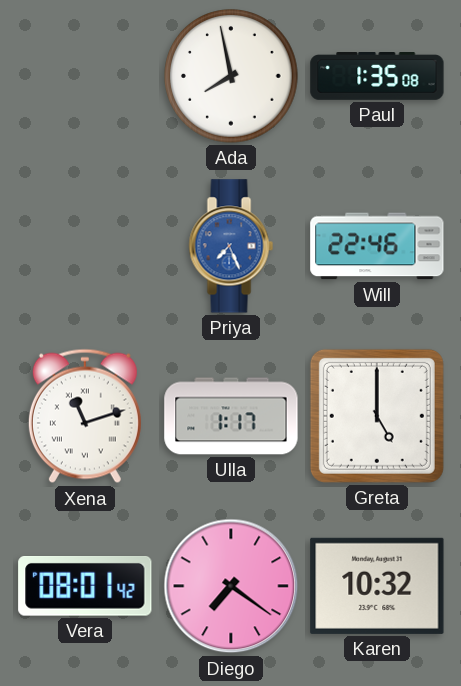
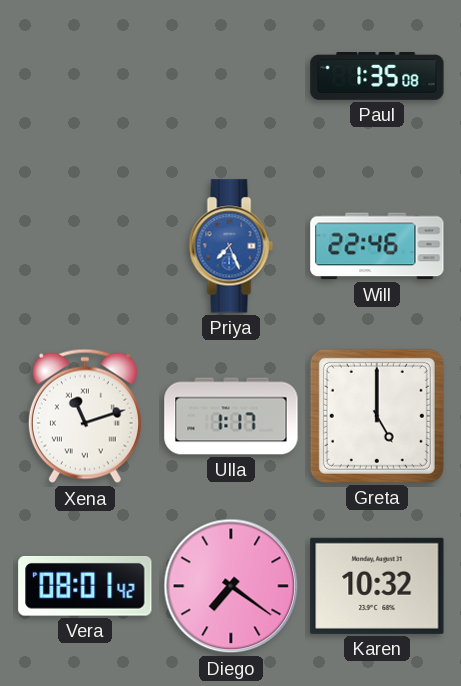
Ada: 7:58 -> none
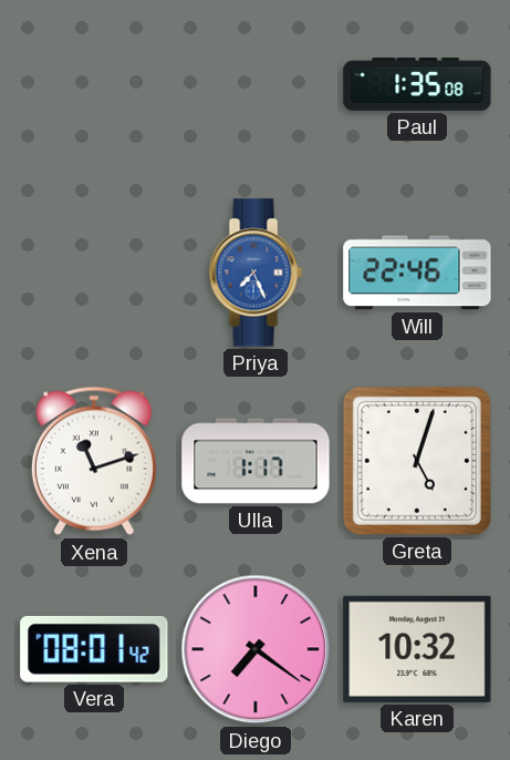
Greta: 5:00 -> 5:03
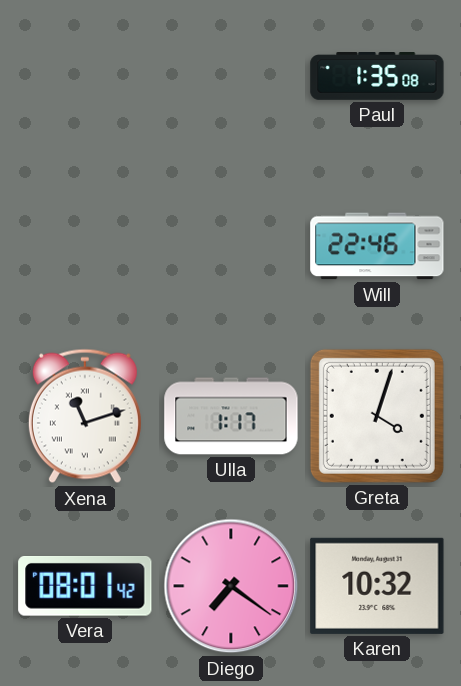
Priya: 7:26 -> none
Greta: 5:03 -> 4:03
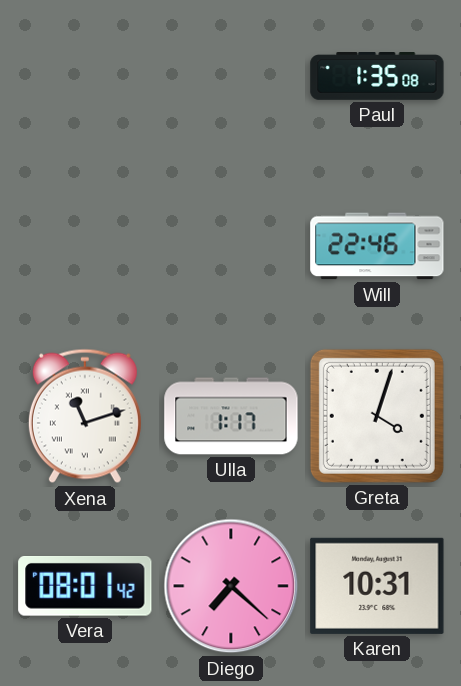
Diego: 7:21 -> 7:22
Karen: 10:32 -> 10:31
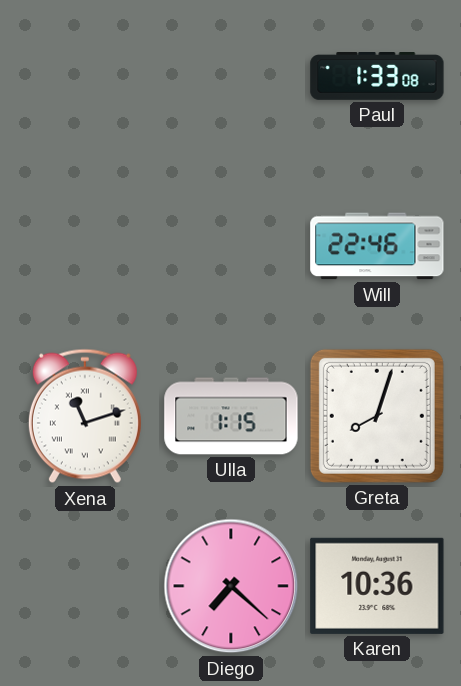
Paul: 1:35 -> 1:33
Ulla: 1:17 -> 1:15
Greta: 4:03 -> 8:03
Vera: 08:01 -> none
Karen: 10:31 -> 10:36
